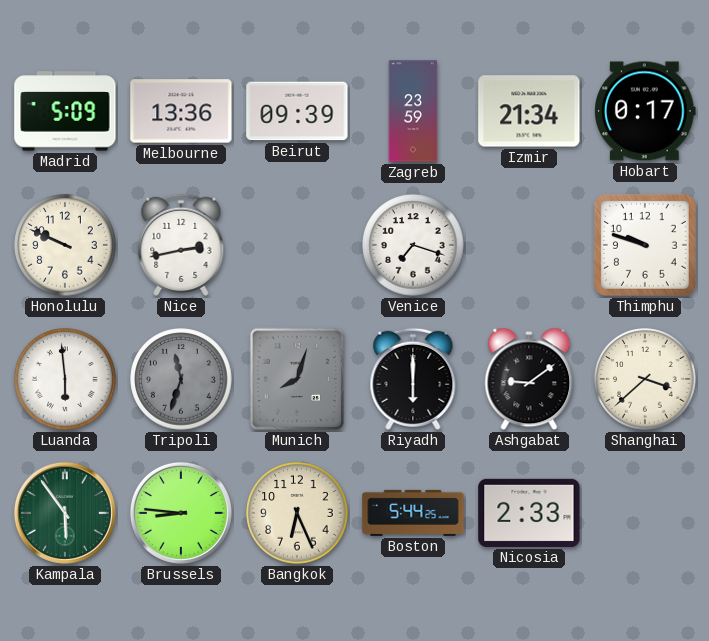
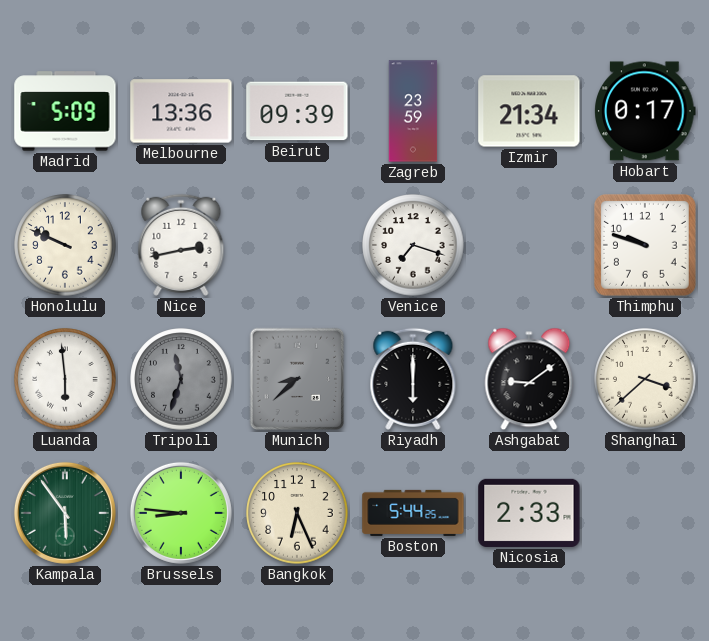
Munich: 8:03 -> 8:38
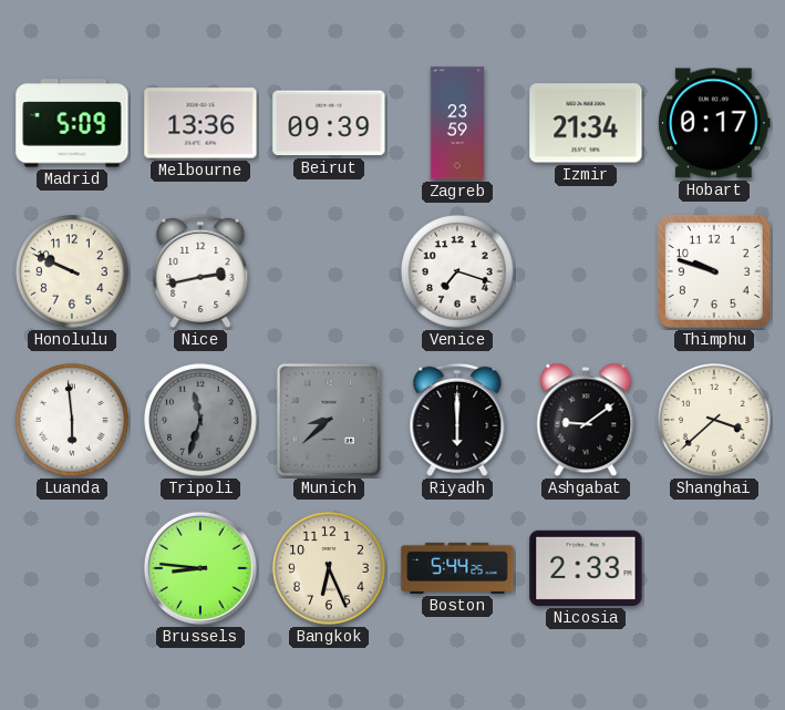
Kampala: 5:54 -> none
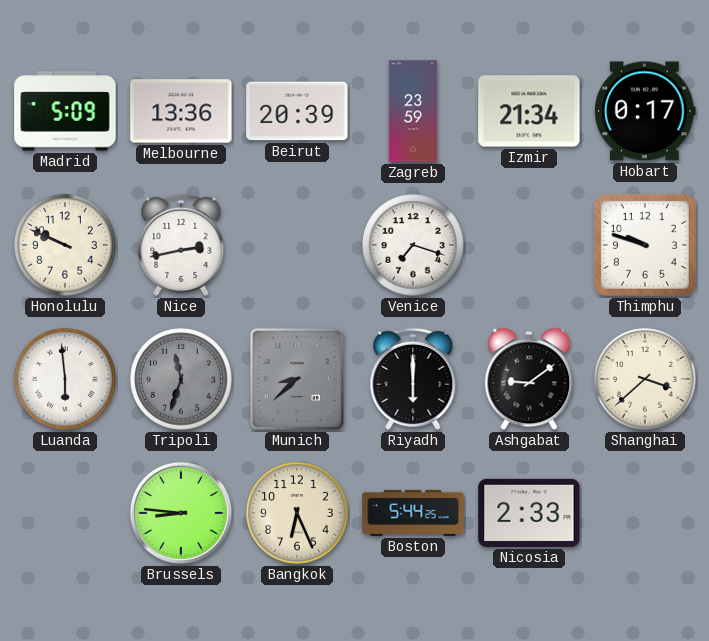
Beirut: 09:39 -> 20:39
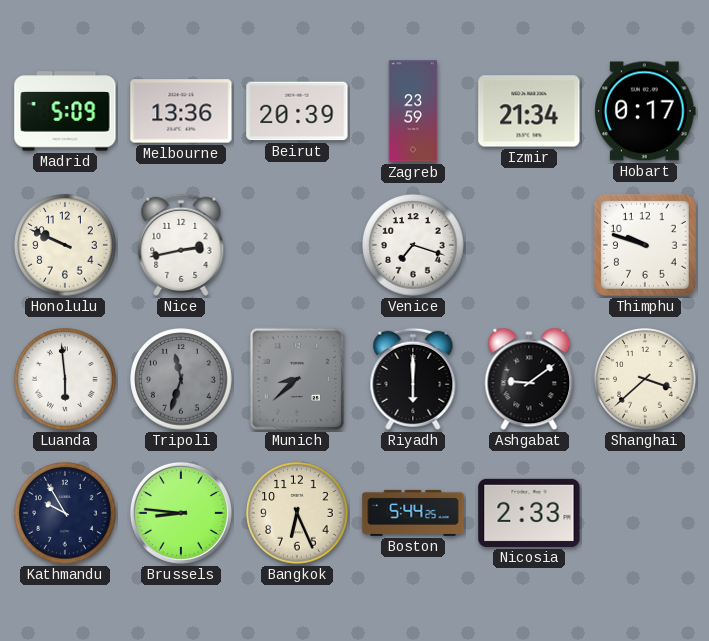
Kathmandu: none -> 9:55
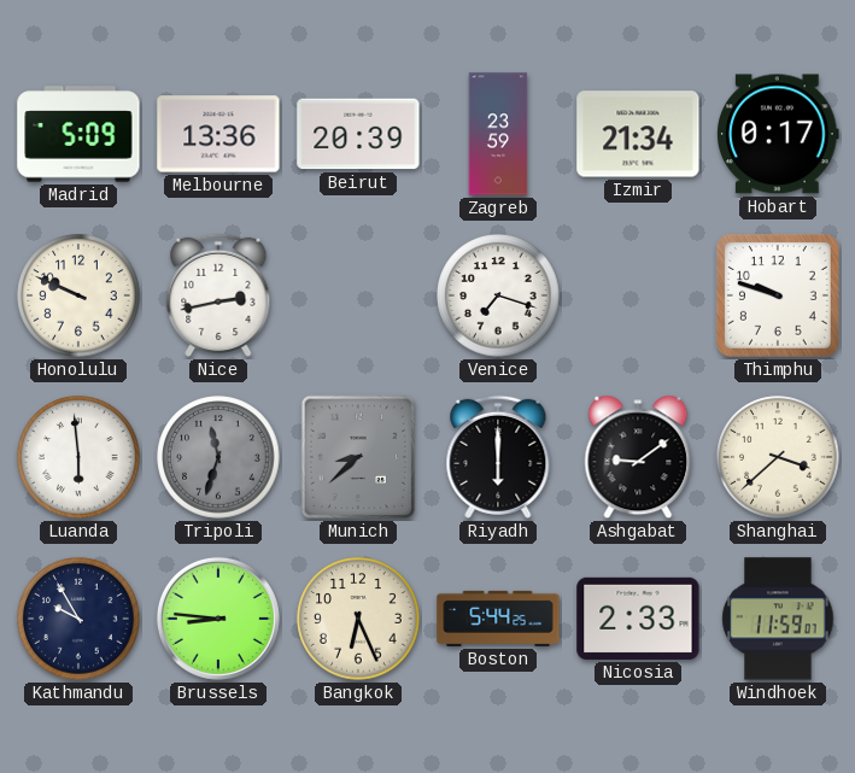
Windhoek: none -> 11:59
